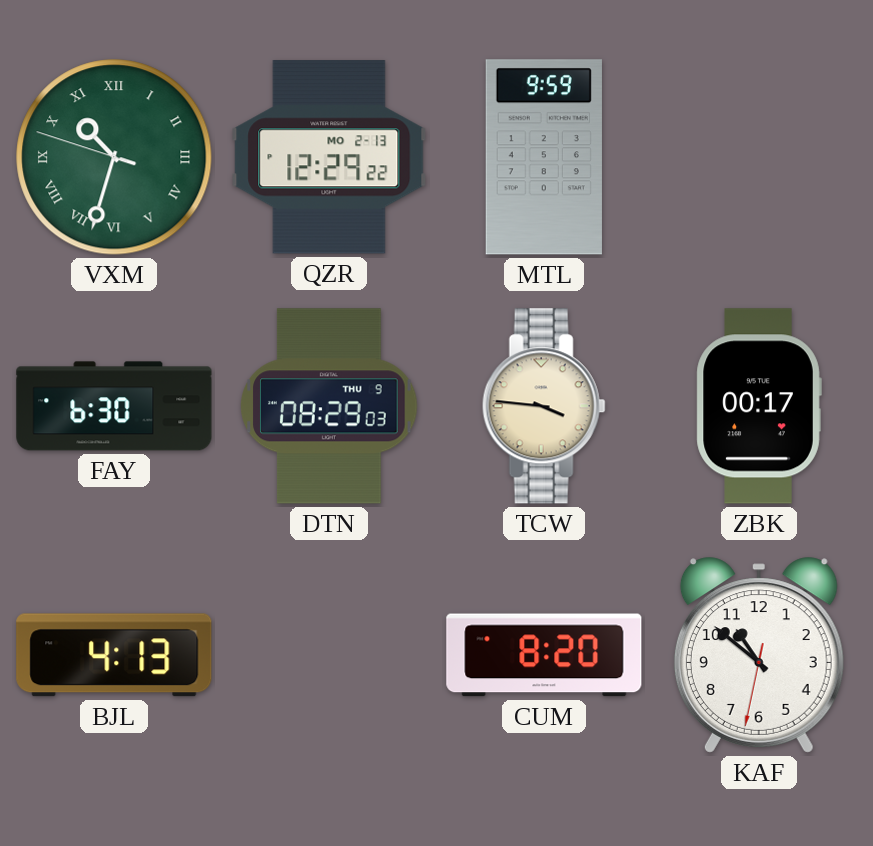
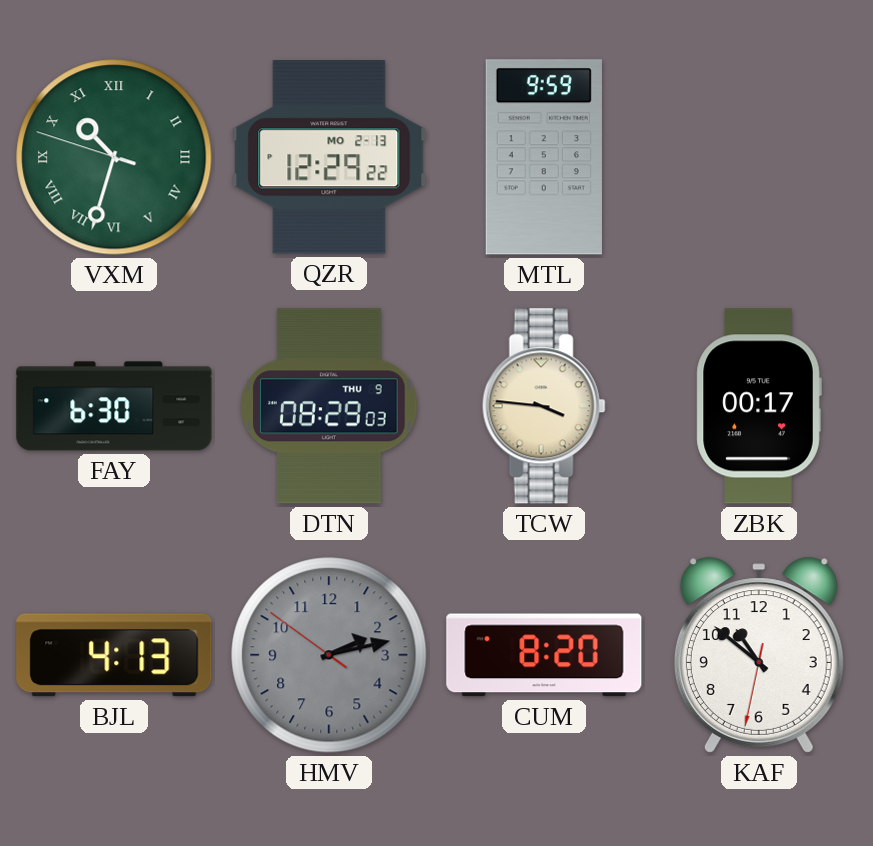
HMV: none -> 2:12
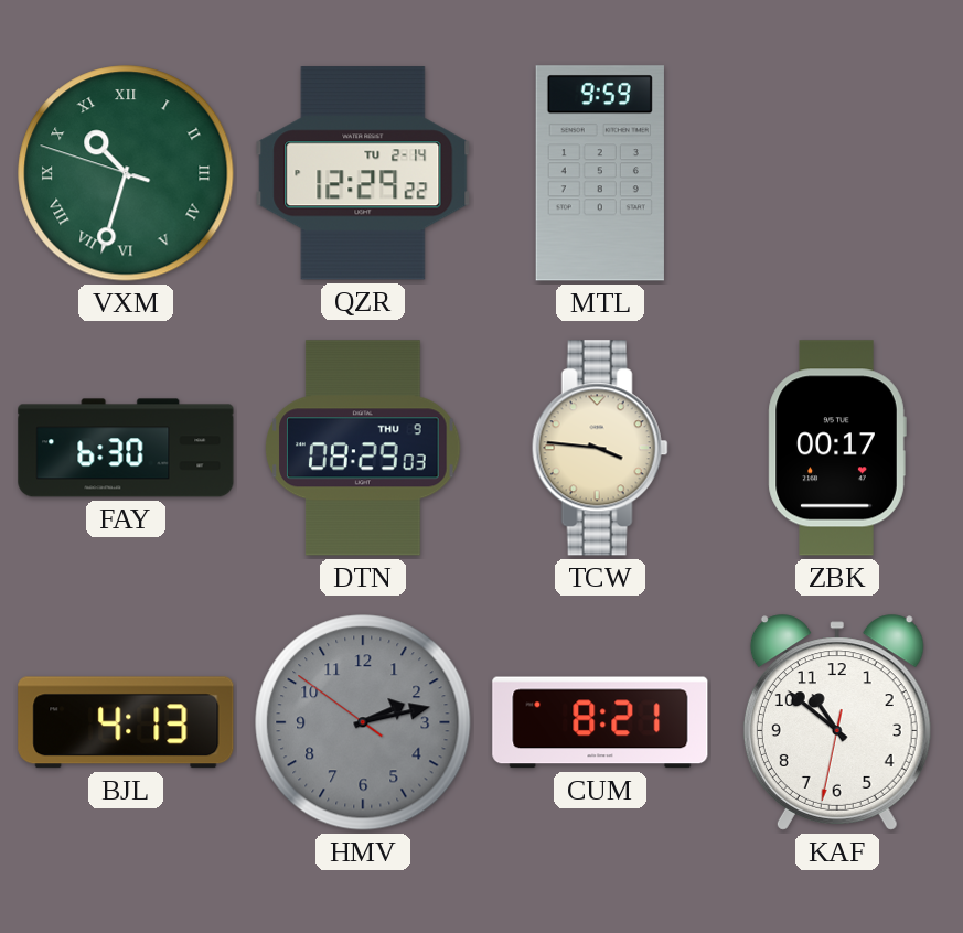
QZR date: MO 2-13 -> TU 2-14
CUM: 8:20 -> 8:21
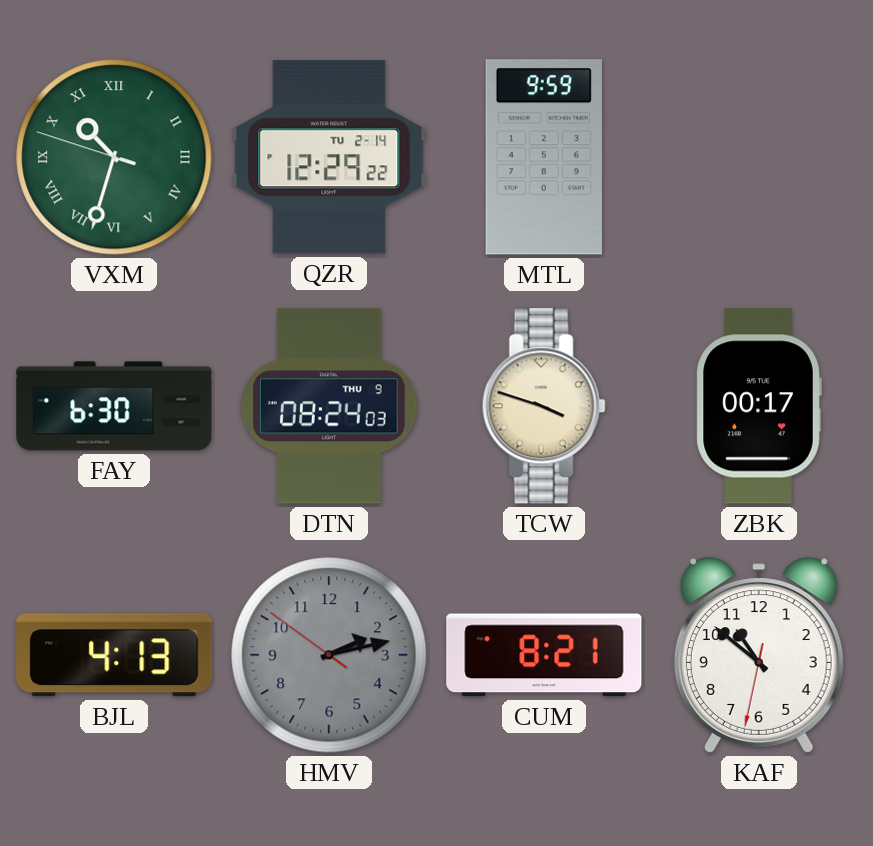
DTN: 08:29 -> 08:24
TCW: 3:46 -> 3:48
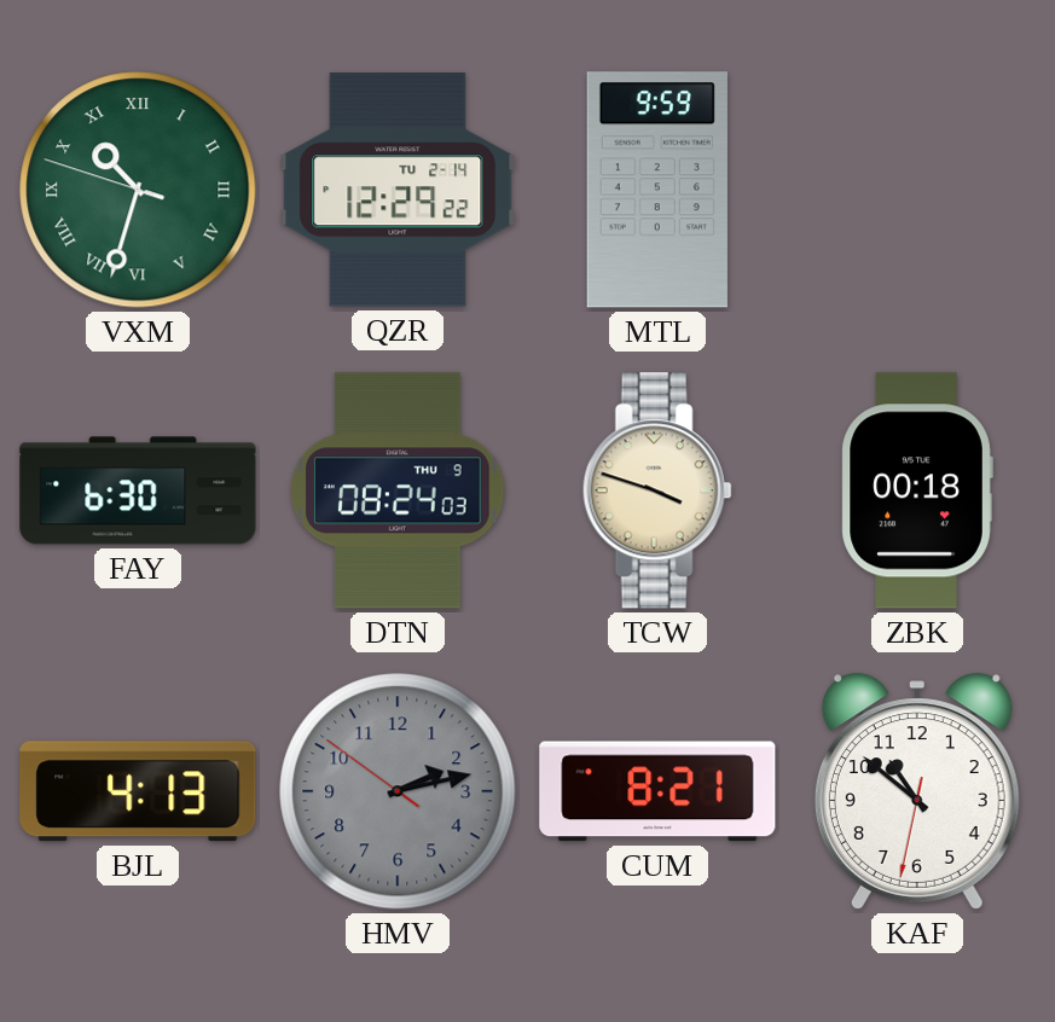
ZBK: 00:17 -> 00:18
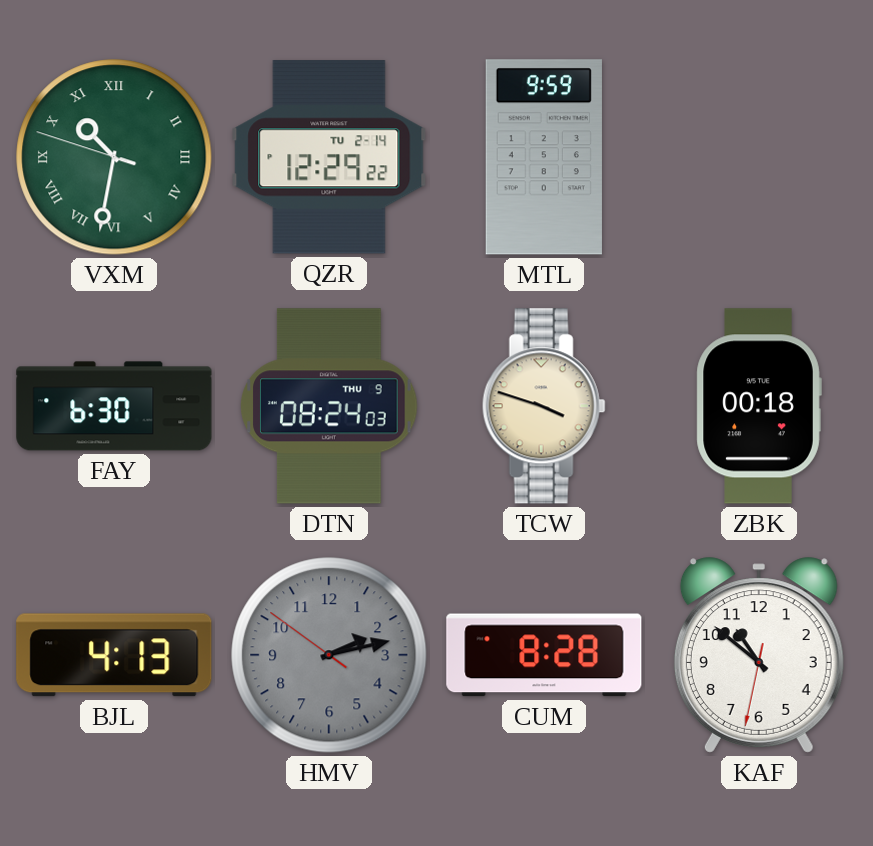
VXM: 10:32 -> 10:31
CUM: 8:21 -> 8:28
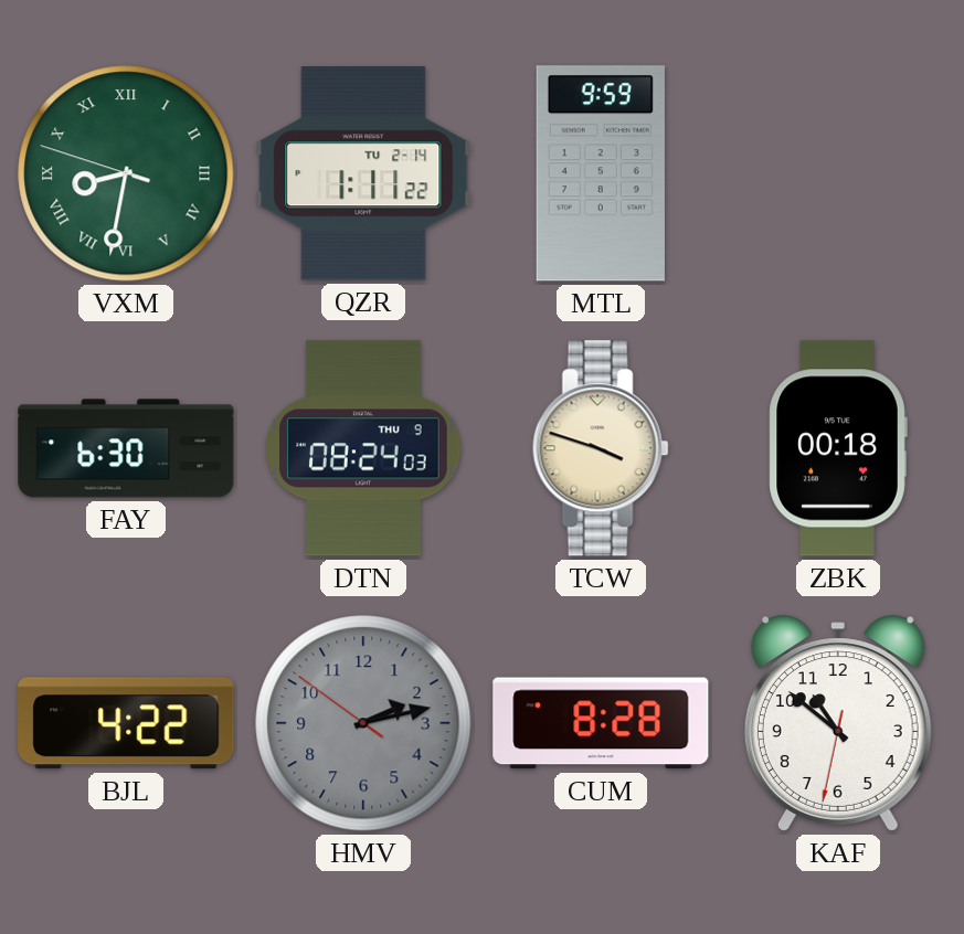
VXM: 10:31 -> 8:31
QZR: 12:29 -> 1:11
BJL: 4:13 -> 4:22
